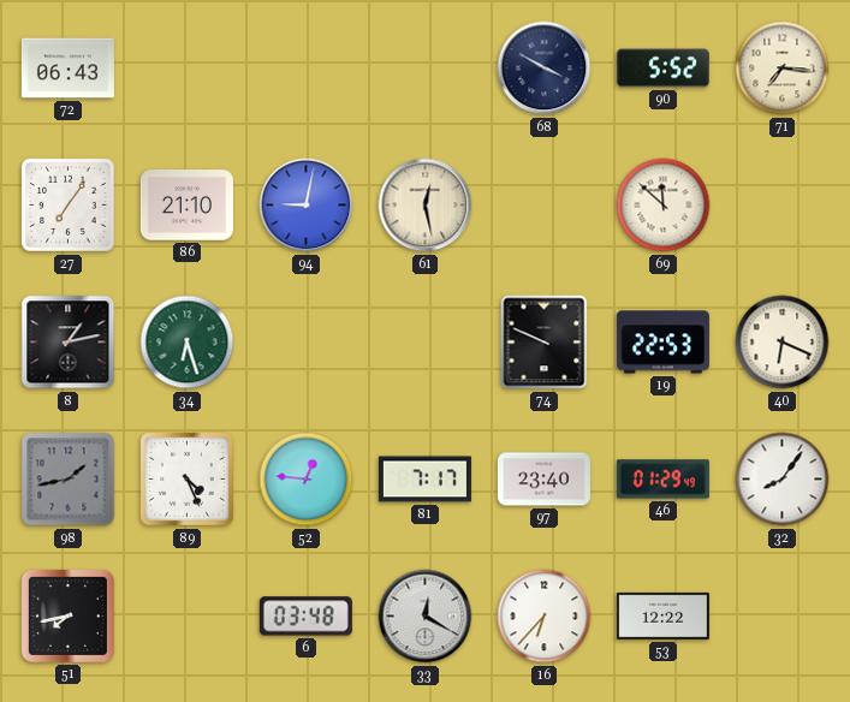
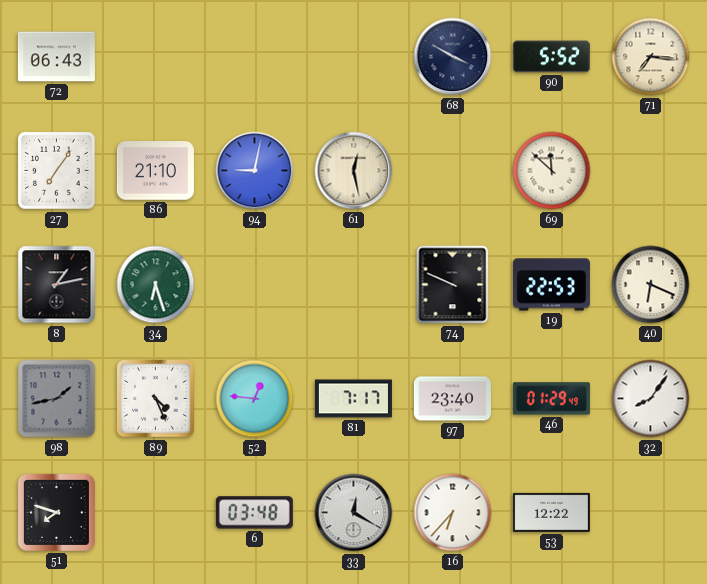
51: 7:43 -> 7:48
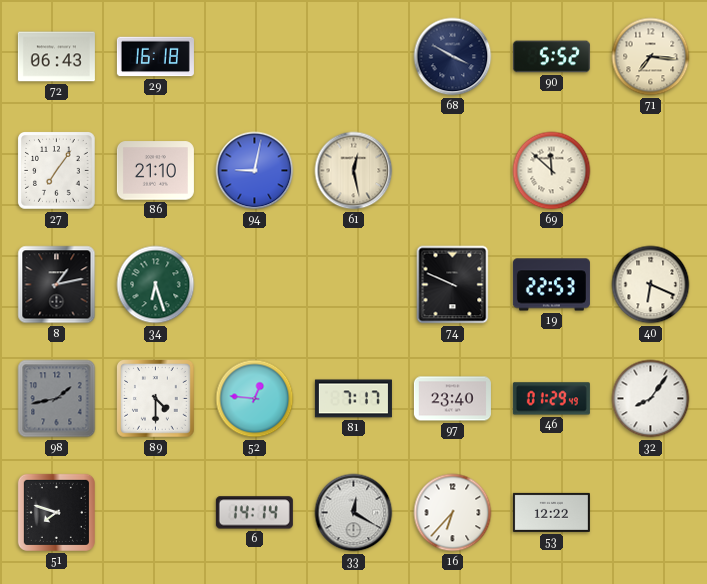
29: none -> 16:18
89: 4:26 -> 4:30
6: 03:48 -> 14:14
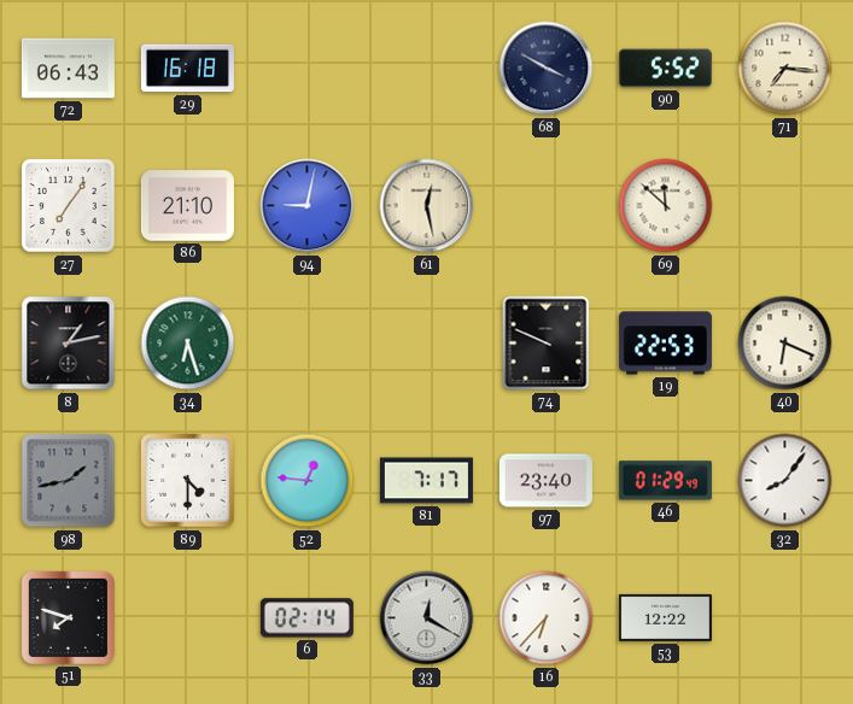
6: 14:14 -> 02:14
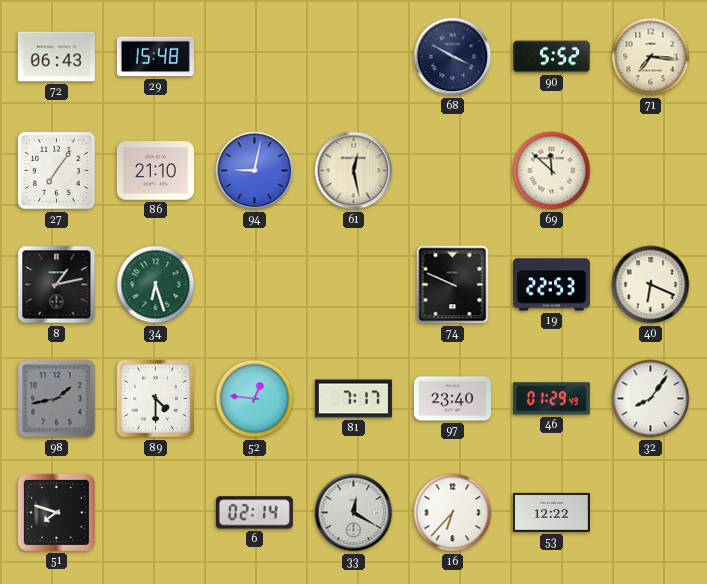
29: 16:18 -> 15:48
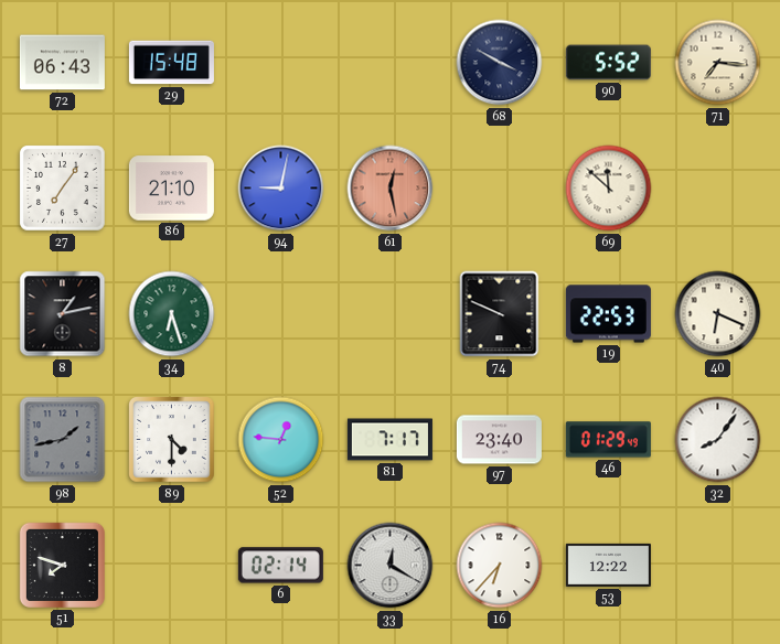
61 dial: cream -> salmon
